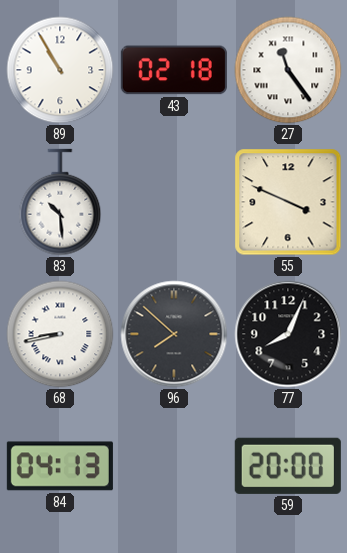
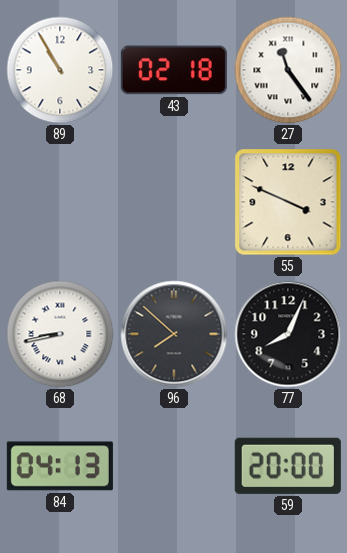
83: 10:29 -> none
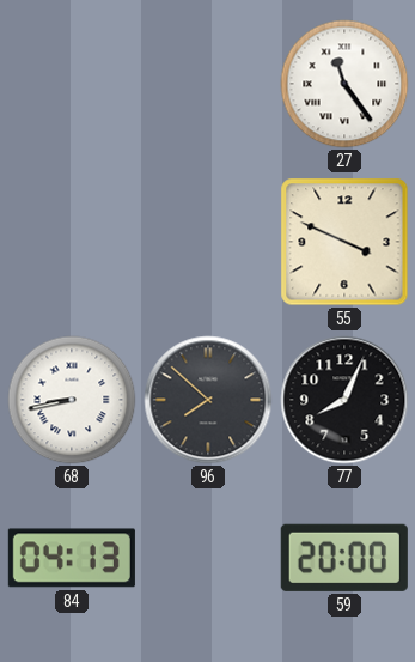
89: 10:55 -> none
43: 02:18 -> none
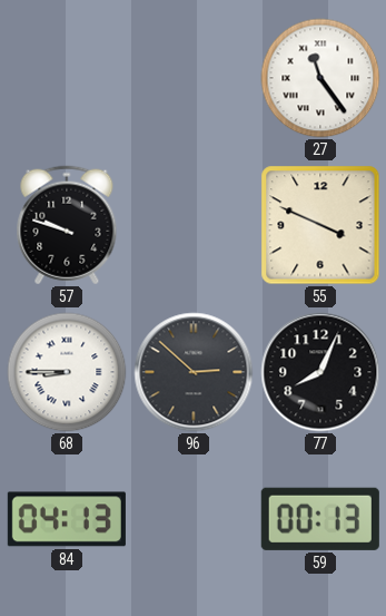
57: none -> 9:48
68: 8:43 -> 8:45
96: 7:52 -> 2:52
59: 20:00 -> 00:13
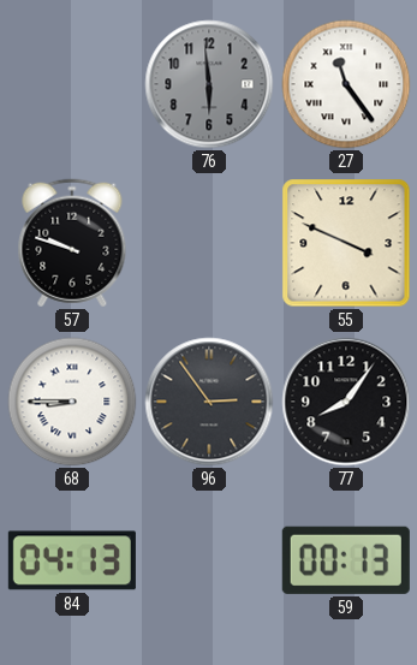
76: none -> 5:59
96: 2:52 -> 2:54
77: 8:04 -> 8:06
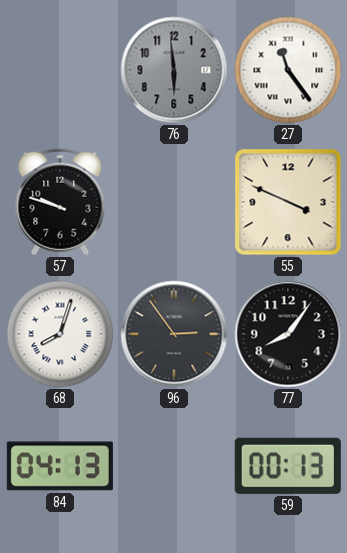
68: 8:45 -> 8:03
